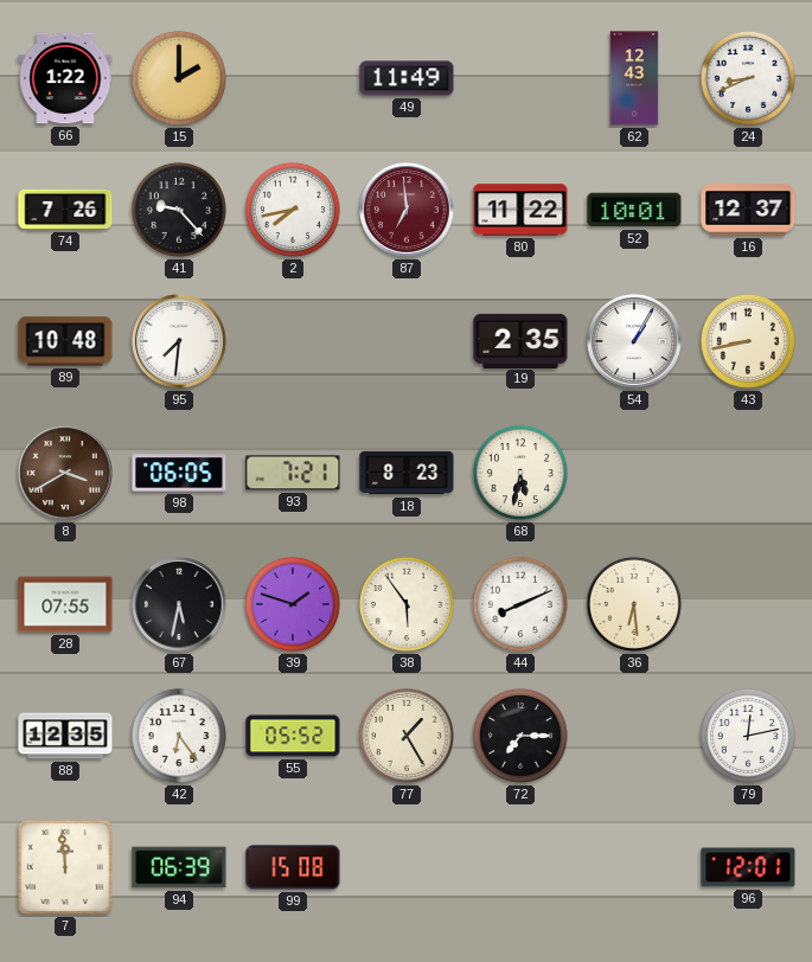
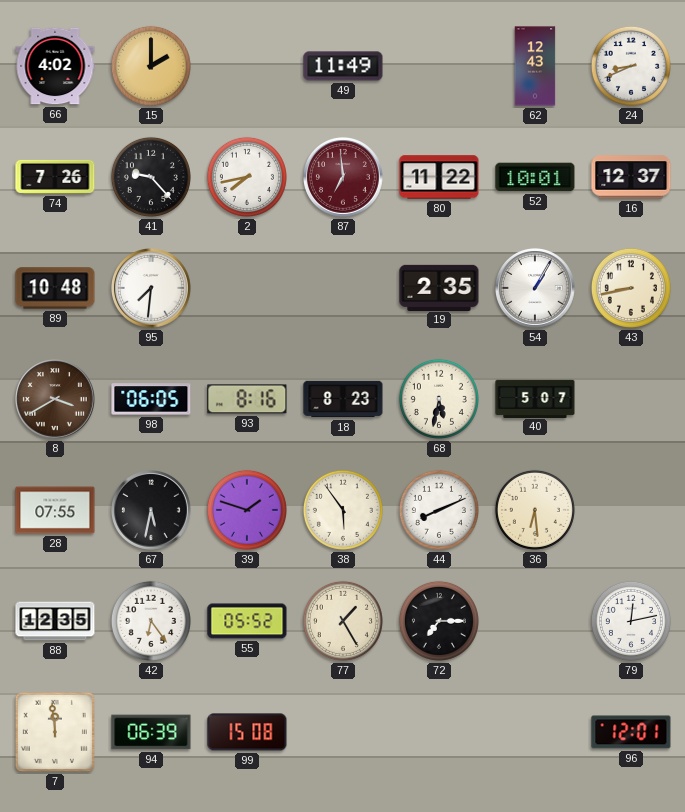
66: 1:22 -> 4:02
93: 7:21 -> 8:16
40: none -> 5:07
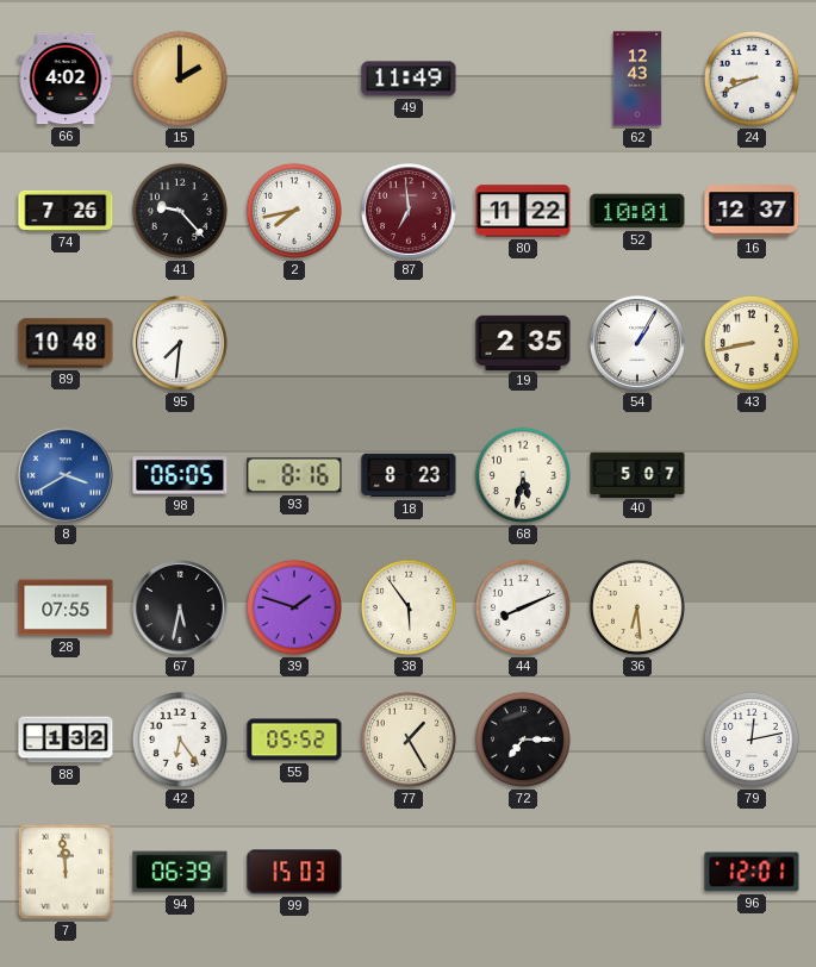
8 dial: brown -> blue
88: 12:35 -> 1:32
99: 15:08 -> 15:03
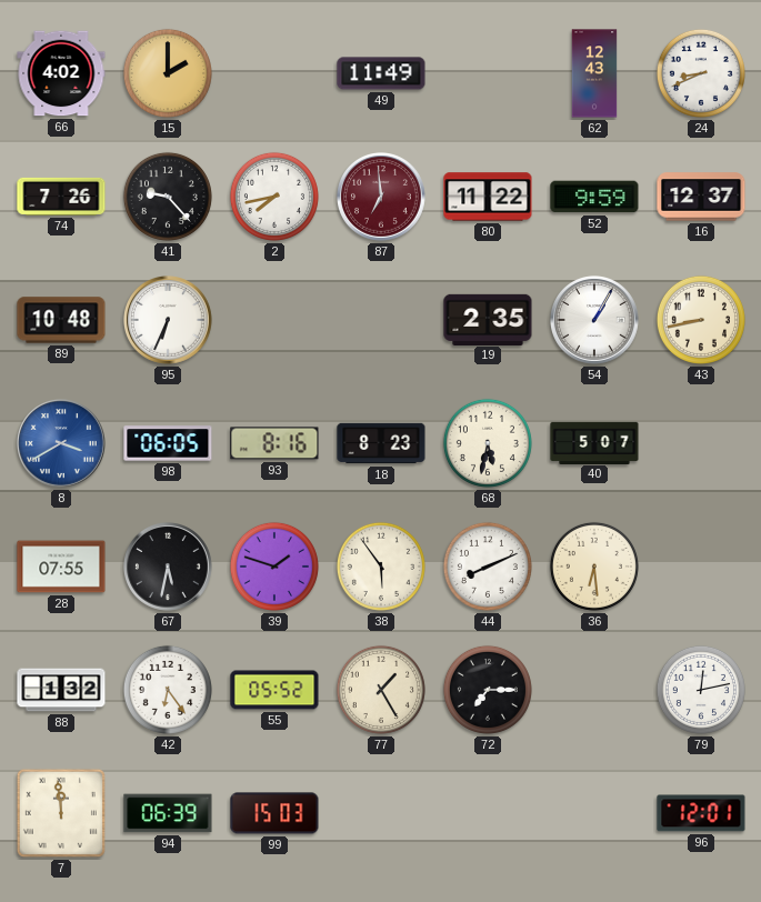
52: 10:01 -> 9:59
95: 7:31 -> 6:34
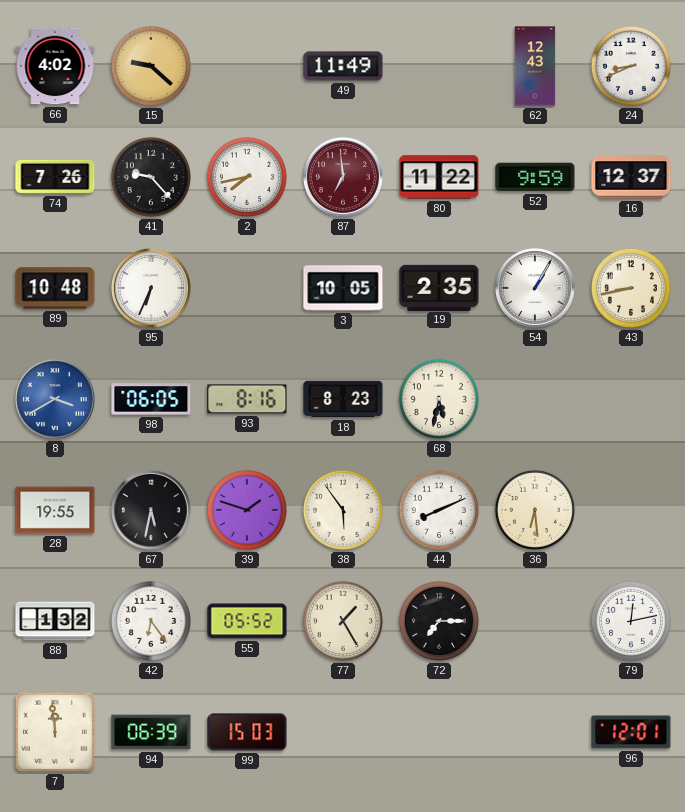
15: 2:00 -> 9:22
3: none -> 10:05
40: 5:07 -> none
28: 07:55 -> 19:55
